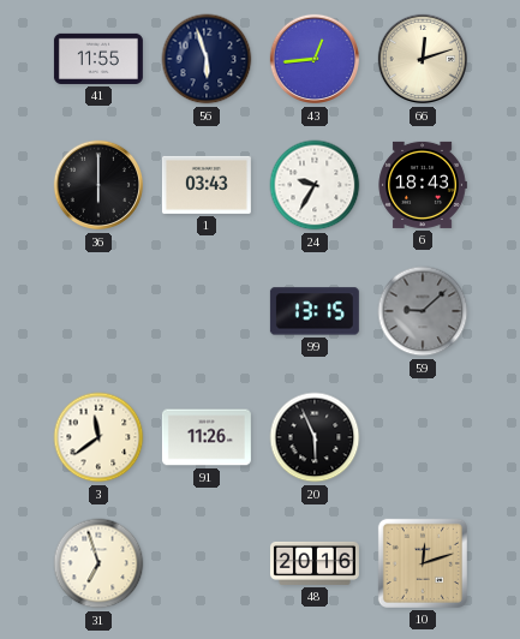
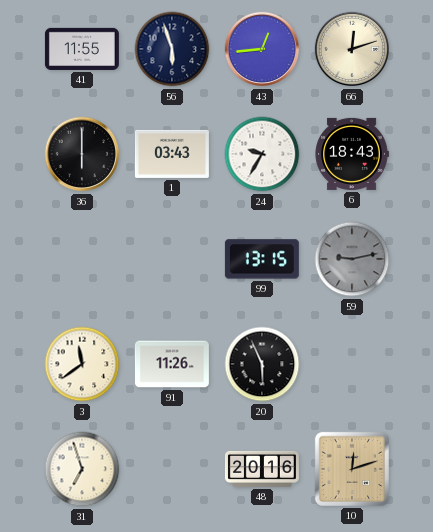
59: 9:08 -> 9:13
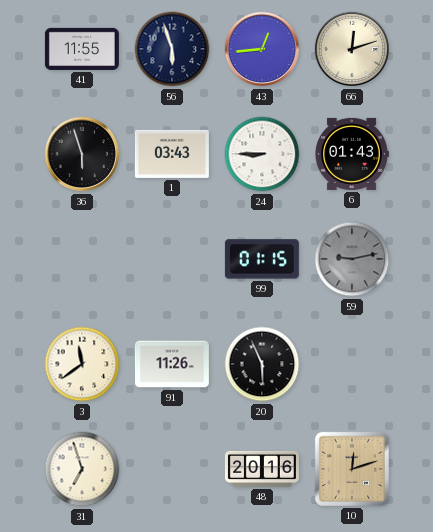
36: 6:00 -> 5:57
24: 9:35 -> 8:45
6: 18:43 -> 01:43
99: 13:15 -> 01:15
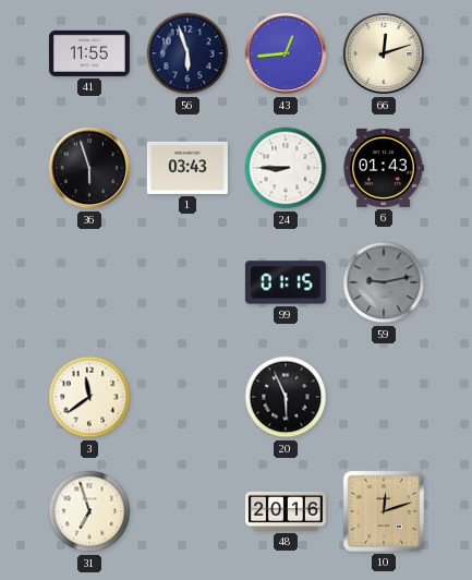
91: 11:26 -> none
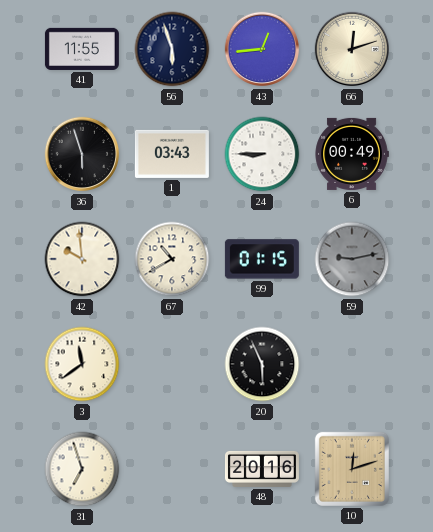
6: 01:43 -> 00:49
42: none -> 9:59
67: none -> 10:40
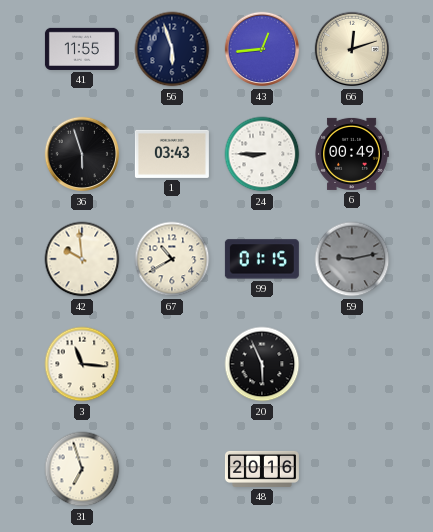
3: 11:39 -> 11:16
10: 12:12 -> none
